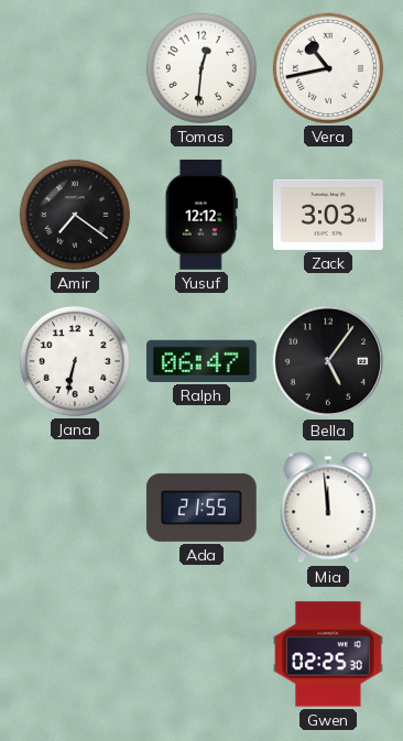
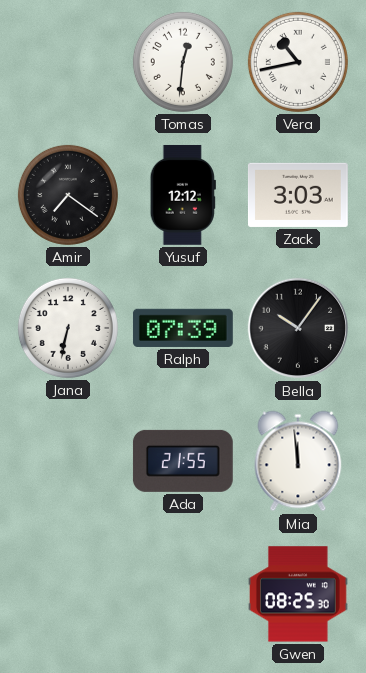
Ralph: 06:47 -> 07:39
Bella: 5:06 -> 10:06
Gwen: 02:25 -> 08:25
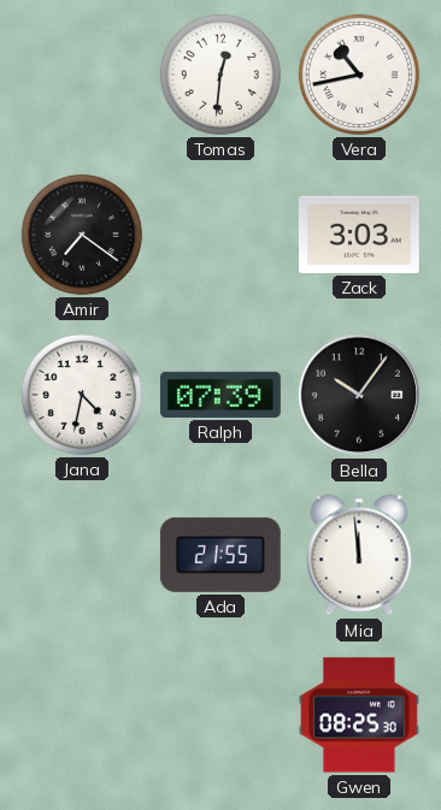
Yusuf: 12:12 -> none
Jana: 6:32 -> 4:32
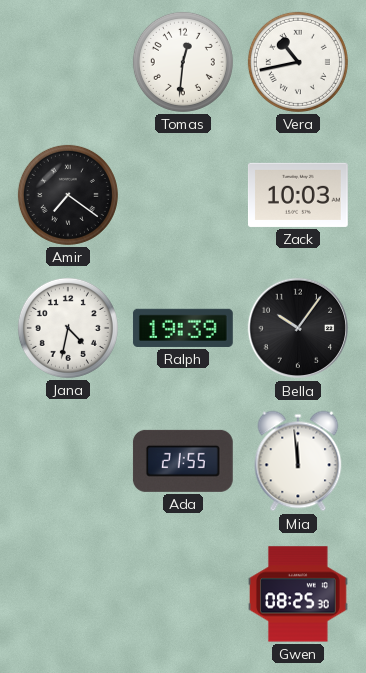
Zack: 3:03 -> 10:03
Ralph: 07:39 -> 19:39
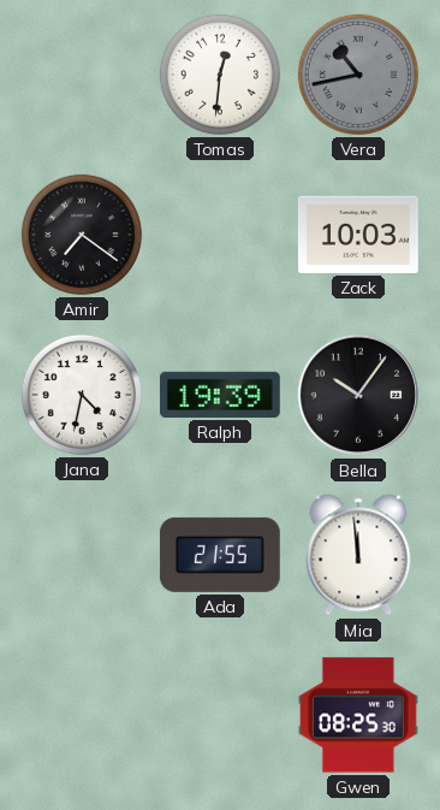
Vera dial: white -> grey
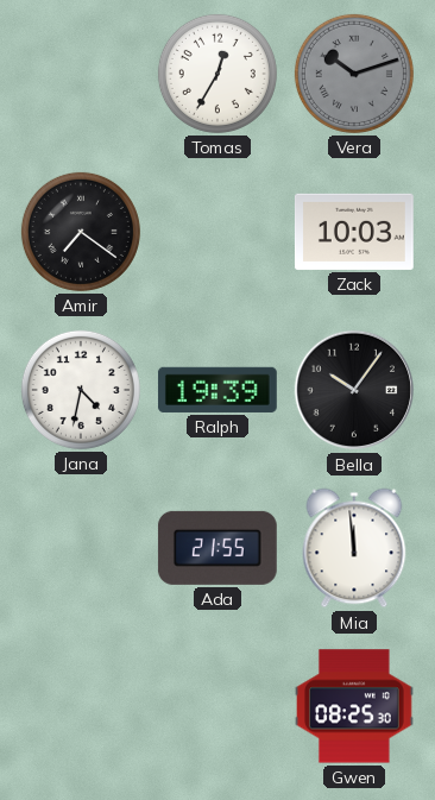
Tomas: 12:31 -> 12:35
Vera: 10:43 -> 10:12
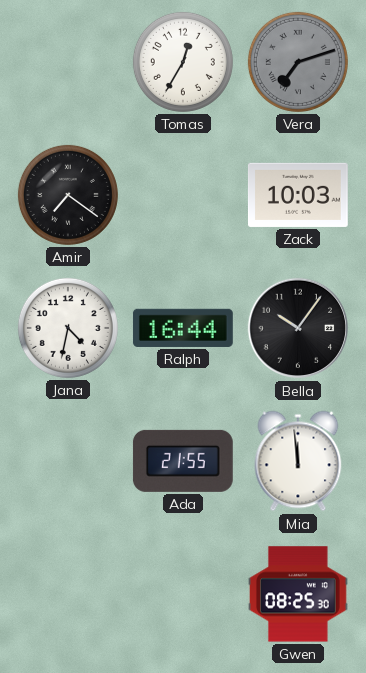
Vera: 10:12 -> 7:12
Ralph: 19:39 -> 16:44
